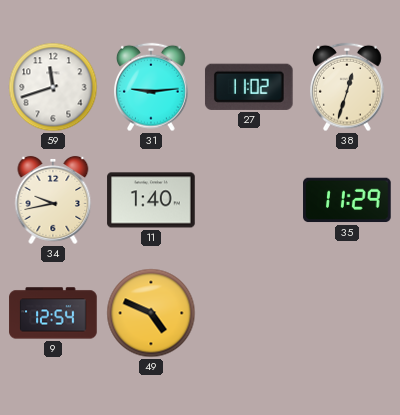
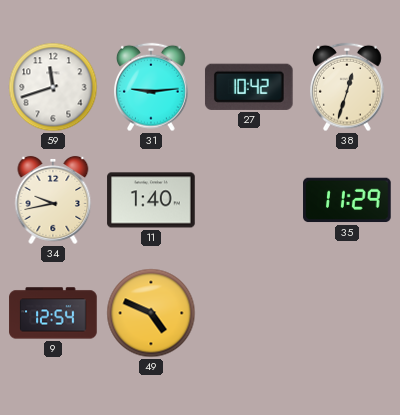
27: 11:02 -> 10:42
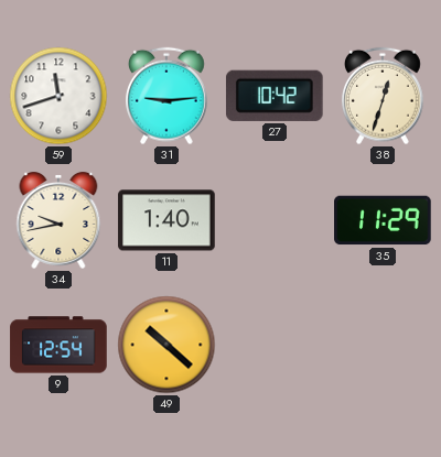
49: 4:49 -> 10:22
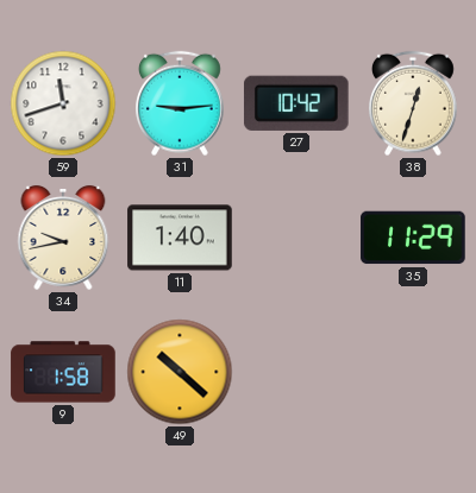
9: 12:54 -> 1:58
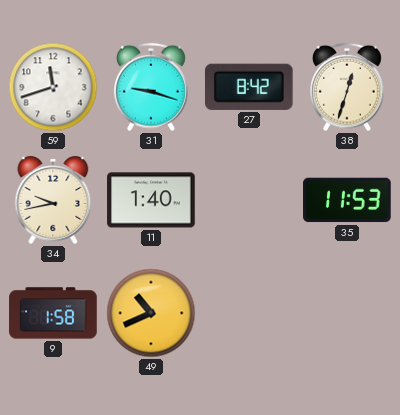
31: 9:14 -> 9:18
27: 10:42 -> 8:42
35: 11:29 -> 11:53
49: 10:22 -> 10:41
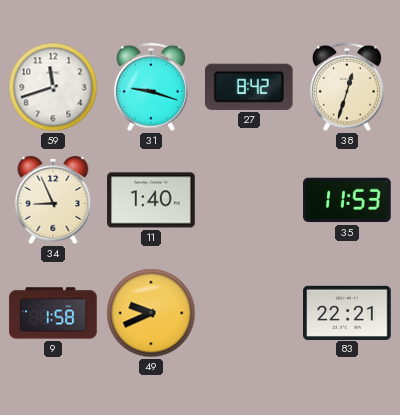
34: 9:43 -> 8:56
49: 10:41 -> 9:41
83: none -> 22:21
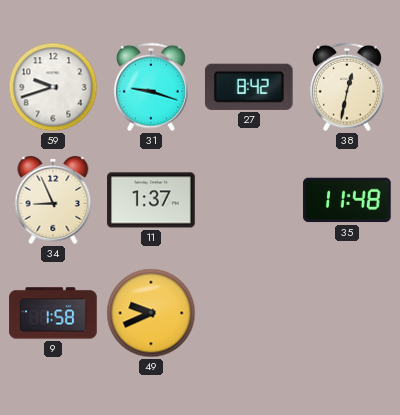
59: 11:42 -> 9:42
38: 12:33 -> 12:32
11: 1:40 -> 1:37
35: 11:53 -> 11:48
83: 22:21 -> none
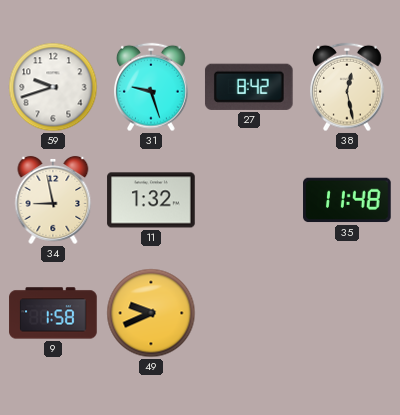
31: 9:18 -> 9:27
38: 12:32 -> 12:28
34: 8:56 -> 8:58
11: 1:37 -> 1:32
